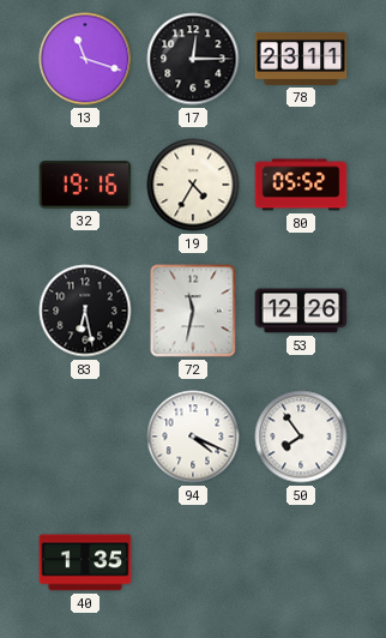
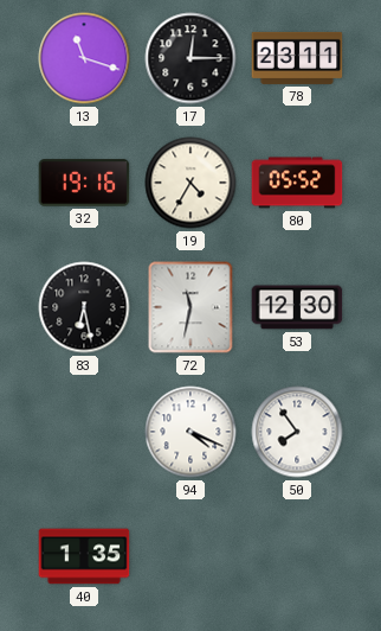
53: 12:26 -> 12:30
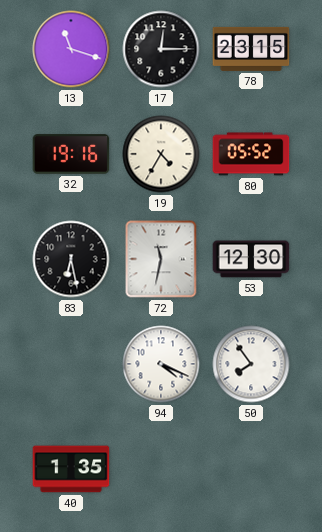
78: 23:11 -> 23:15
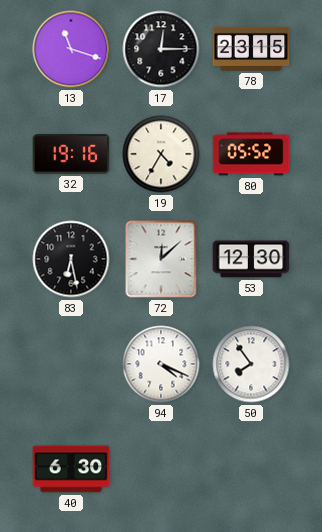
72: 11:32 -> 12:08
40: 1:35 -> 6:30
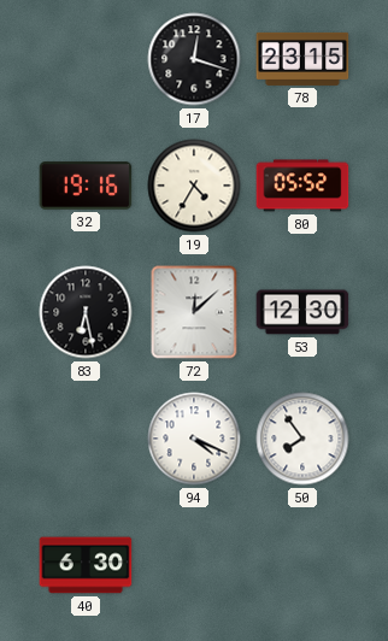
13: 11:18 -> none
17: 12:15 -> 12:18
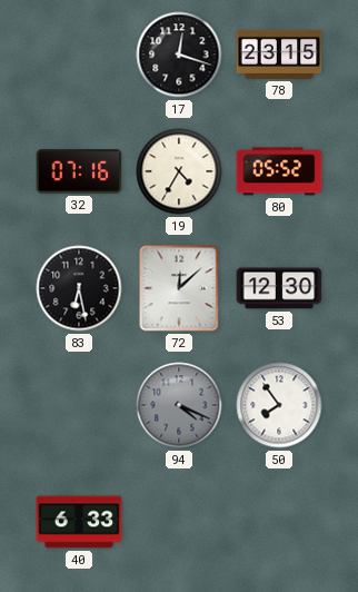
32: 19:16 -> 07:16
94 dial: white -> grey
40: 6:30 -> 6:33
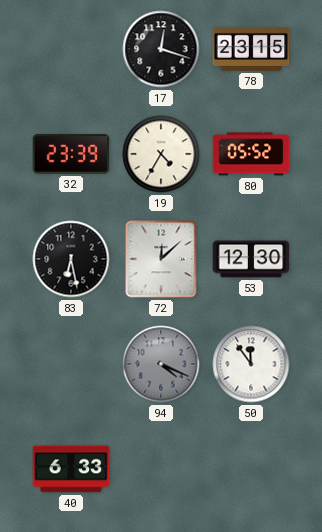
32: 07:16 -> 23:39
50: 7:54 -> 11:54
